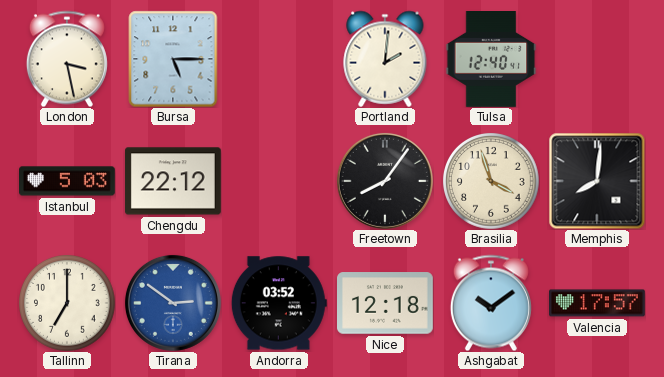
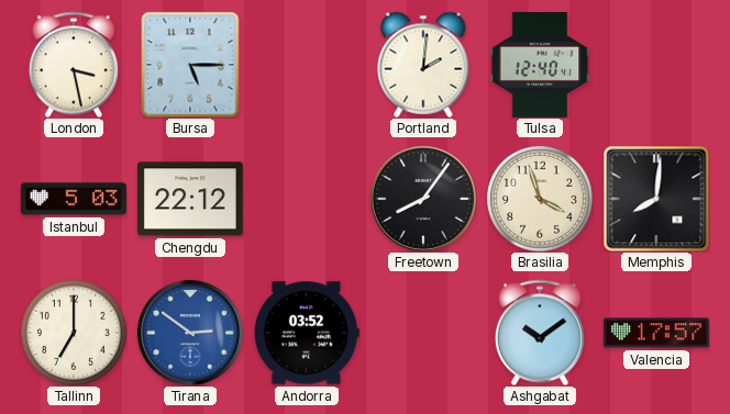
Nice: 12:18 -> none
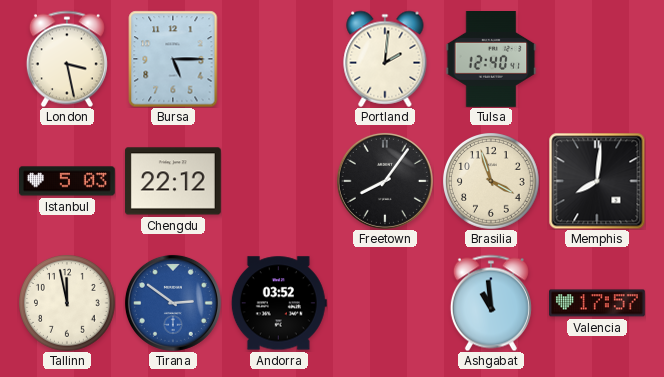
Tallinn: 7:00 -> 11:58
Ashgabat: 10:09 -> 10:59
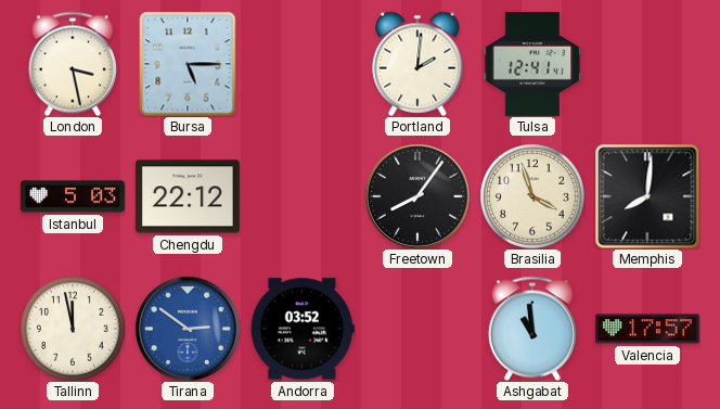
Tulsa: 12:40 -> 12:41
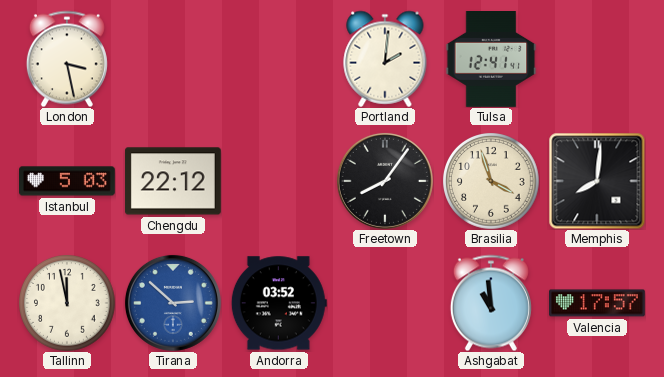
Bursa: 5:15 -> none
Tirana: 2:51 -> 2:52
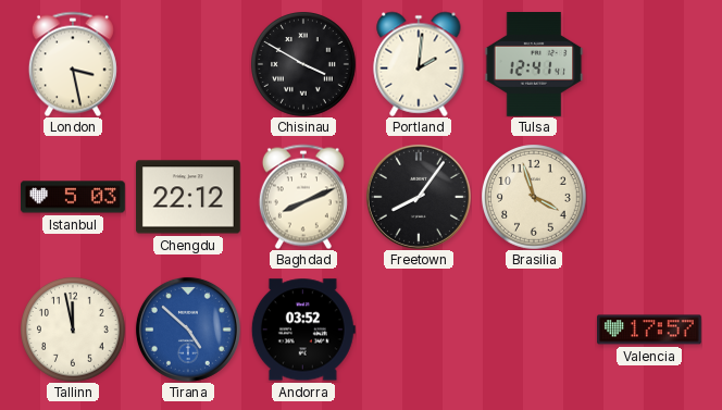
Chisinau: none -> 3:50
Baghdad: none -> 8:11
Memphis: 8:01 -> none
Tirana: 2:52 -> 4:52
Ashgabat: 10:59 -> none
